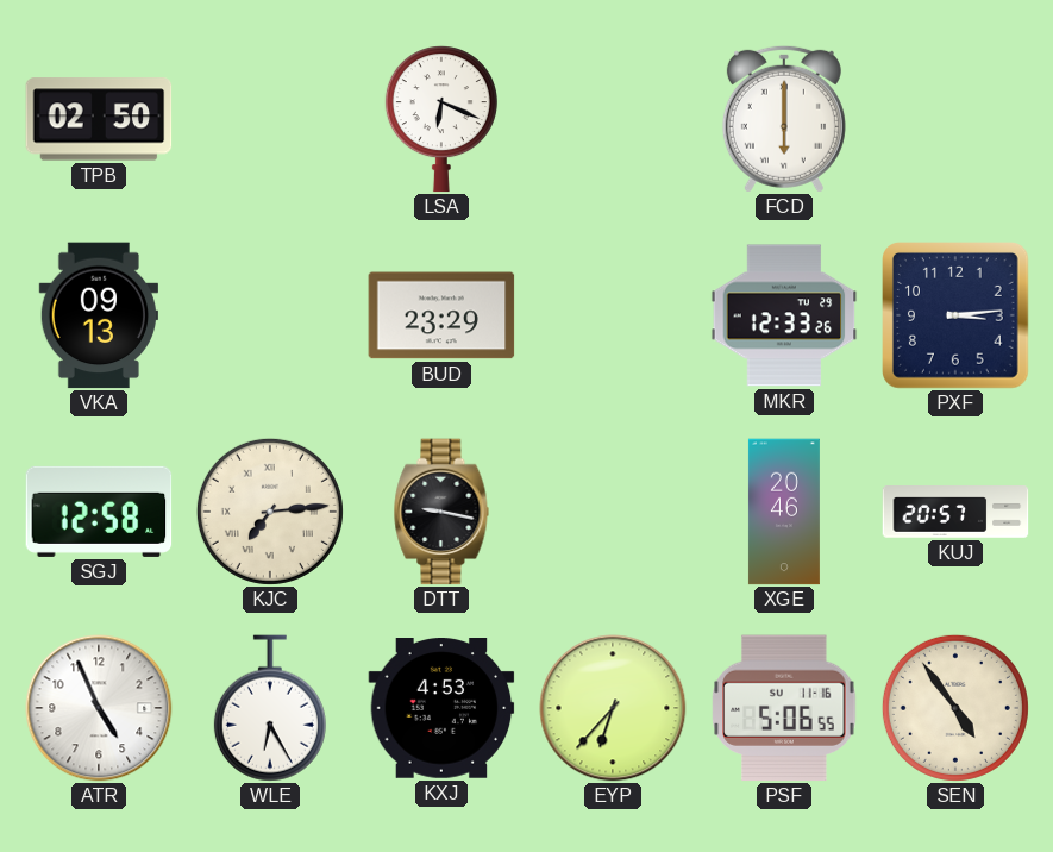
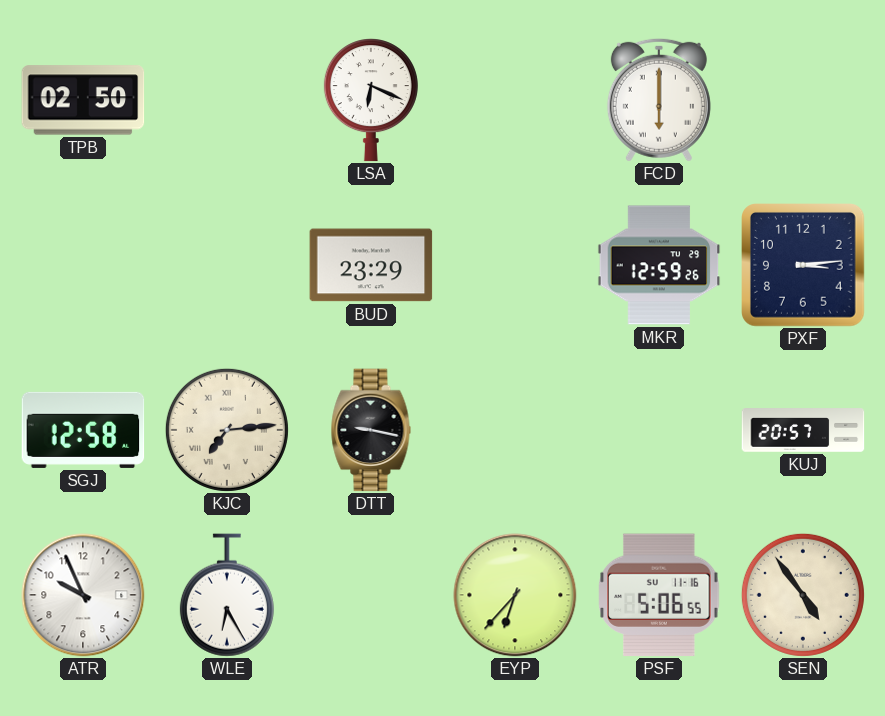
VKA: 09:13 -> none
MKR: 12:33 -> 12:59
XGE: 20:46 -> none
ATR: 4:56 -> 9:56
KXJ: 4:53 -> none
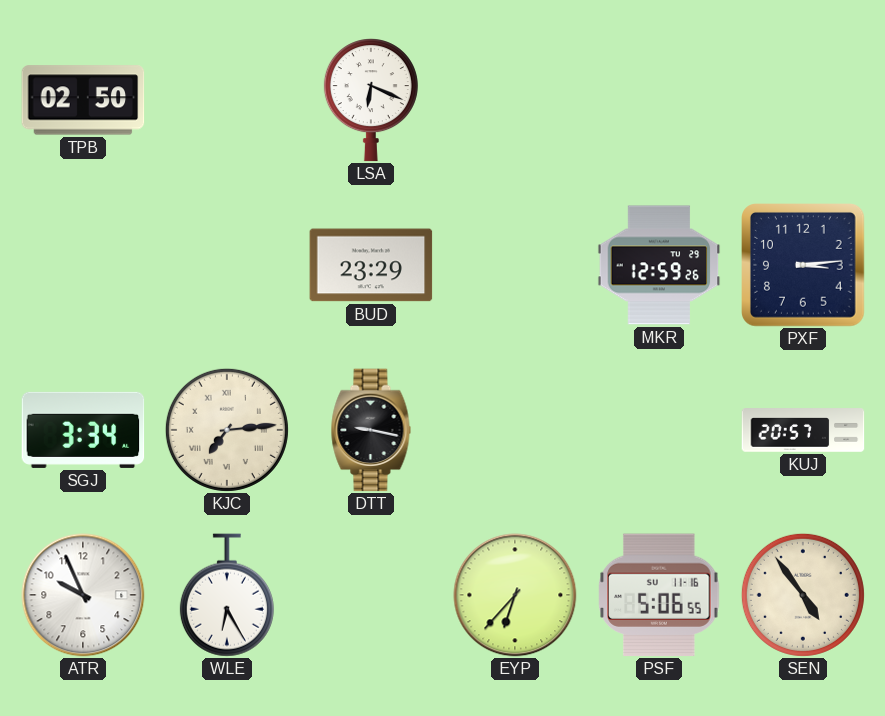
FCD: 6:00 -> none
SGJ: 12:58 -> 3:34
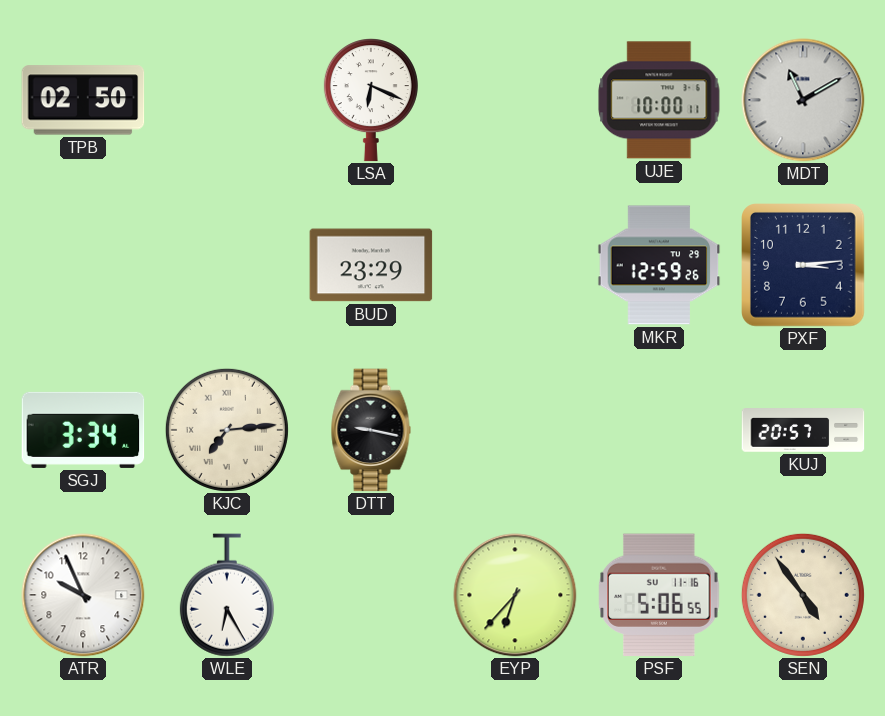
UJE: none -> 10:00
MDT: none -> 11:10
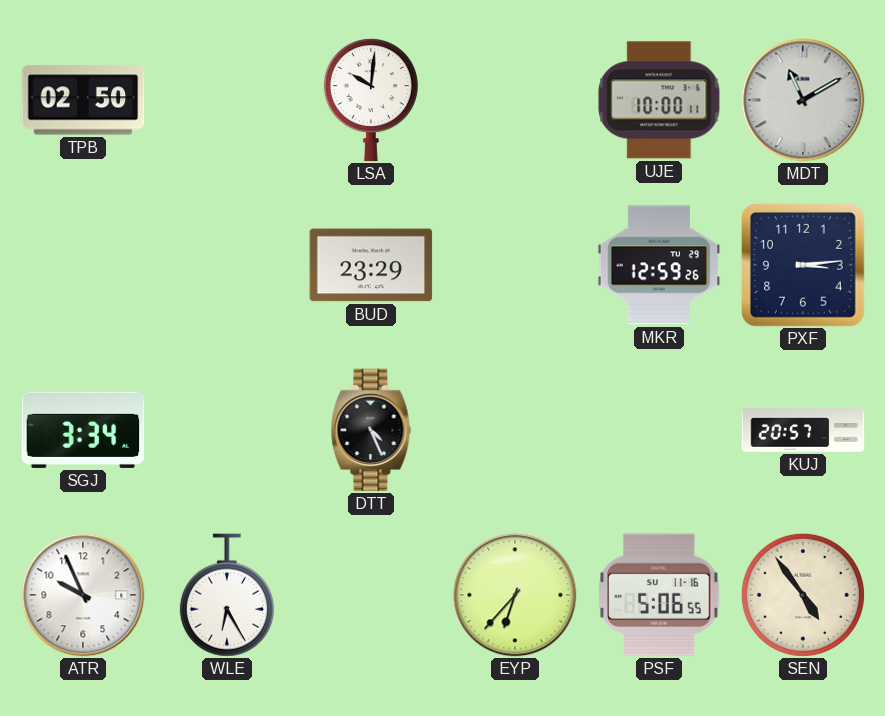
LSA: 6:19 -> 10:01
KJC: 7:14 -> none
DTT: 9:17 -> 4:26
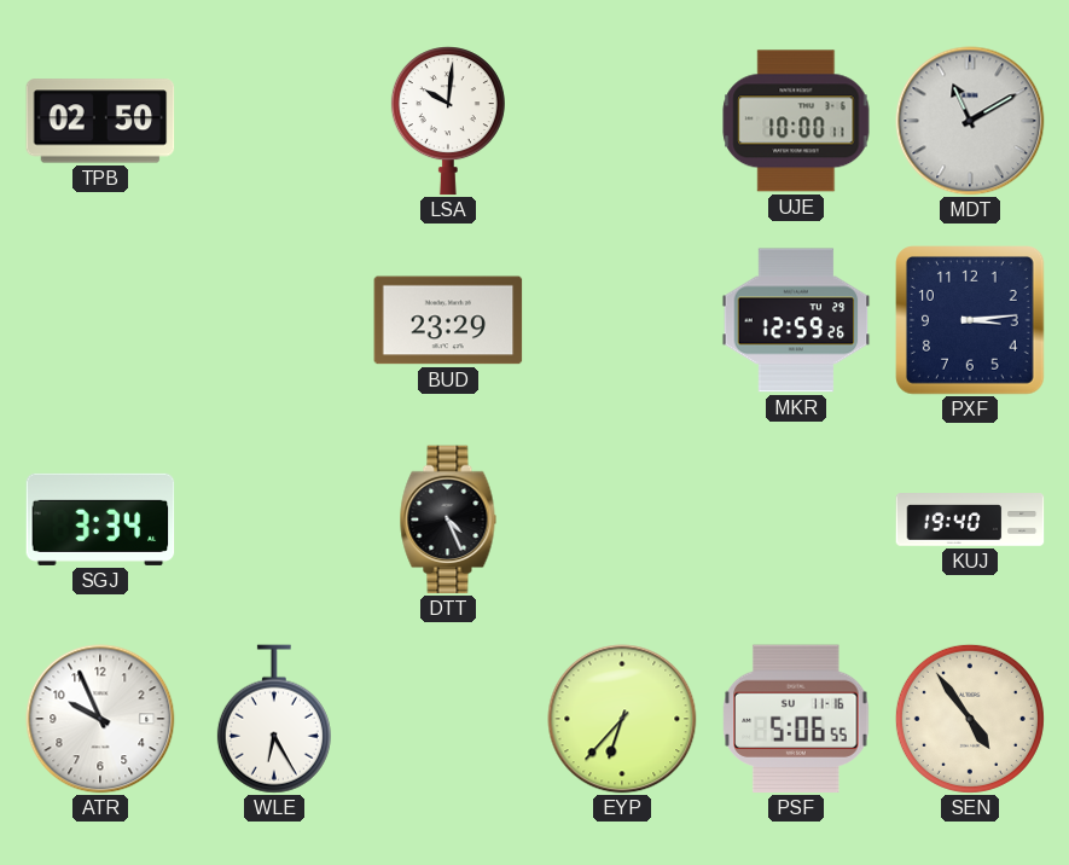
KUJ: 20:57 -> 19:40
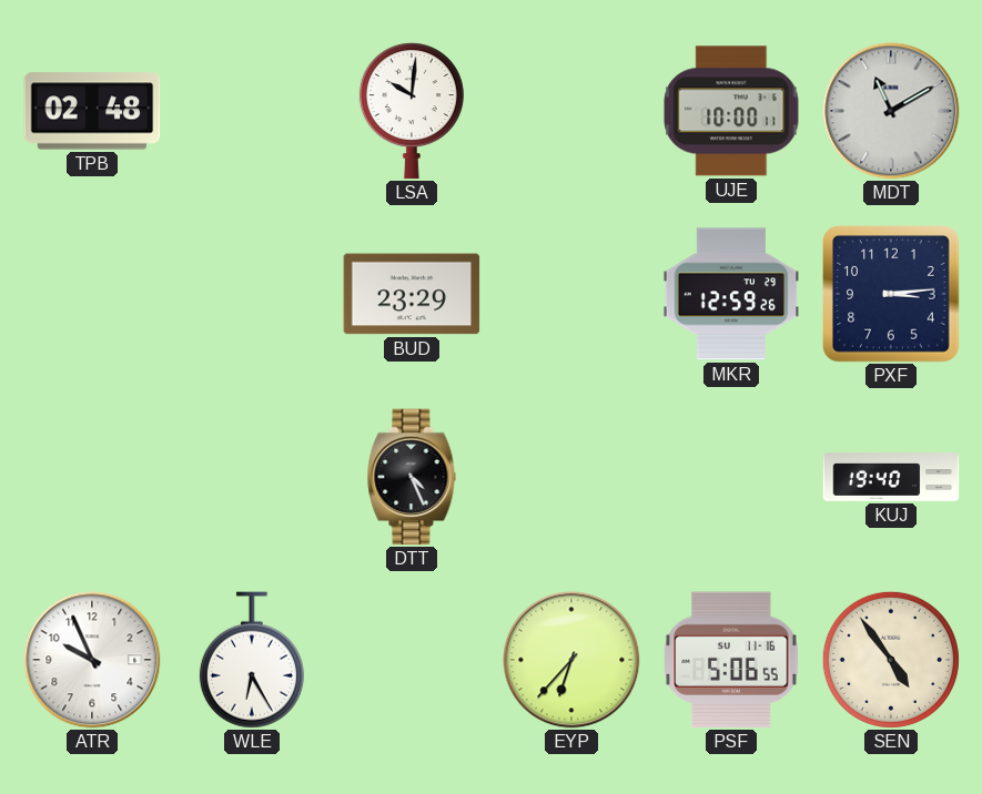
TPB: 02:50 -> 02:48
SGJ: 3:34 -> none
